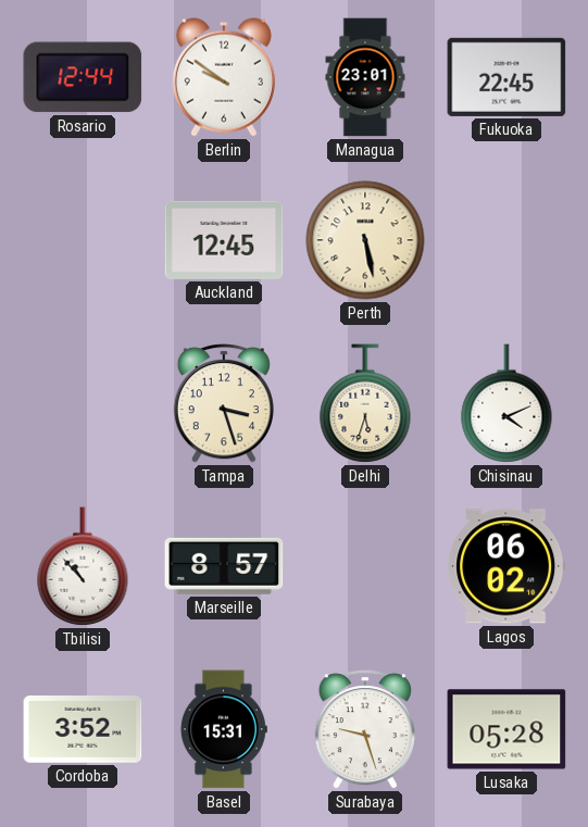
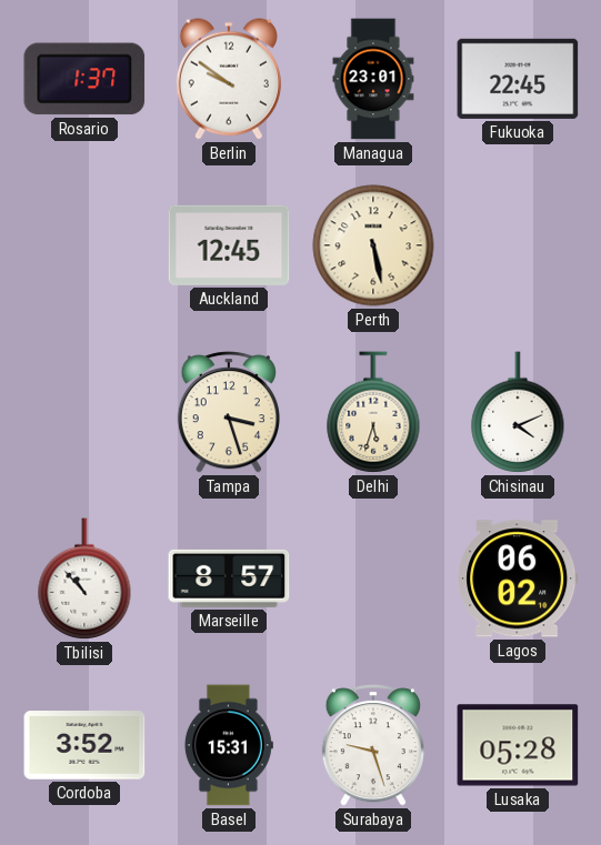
Rosario: 12:44 -> 1:37
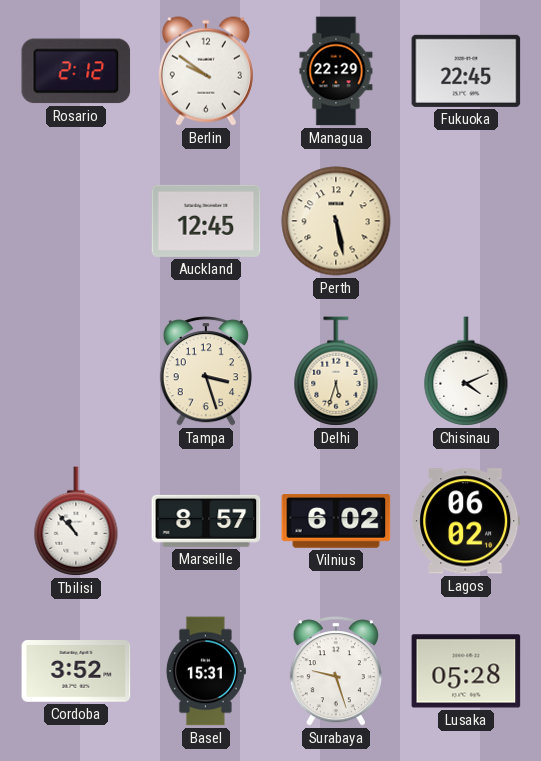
Rosario: 1:37 -> 2:12
Managua: 23:01 -> 22:29
Vilnius: none -> 6:02
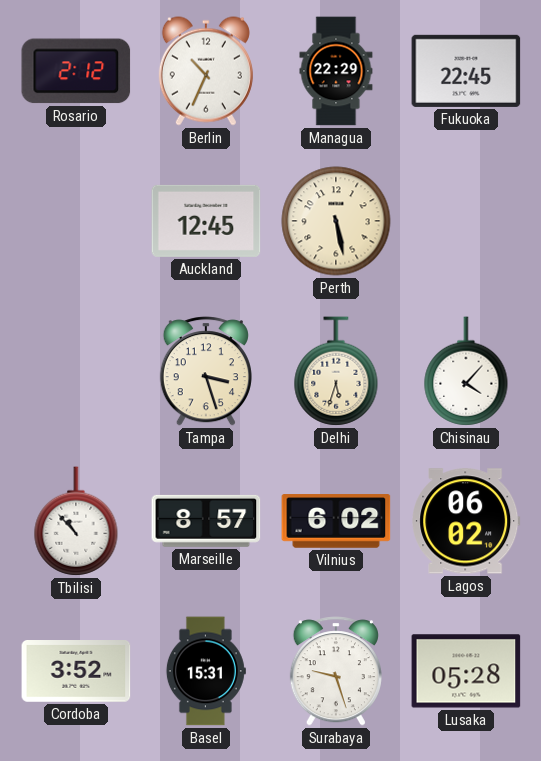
Berlin: 9:51 -> 10:34
Chisinau: 4:11 -> 4:07
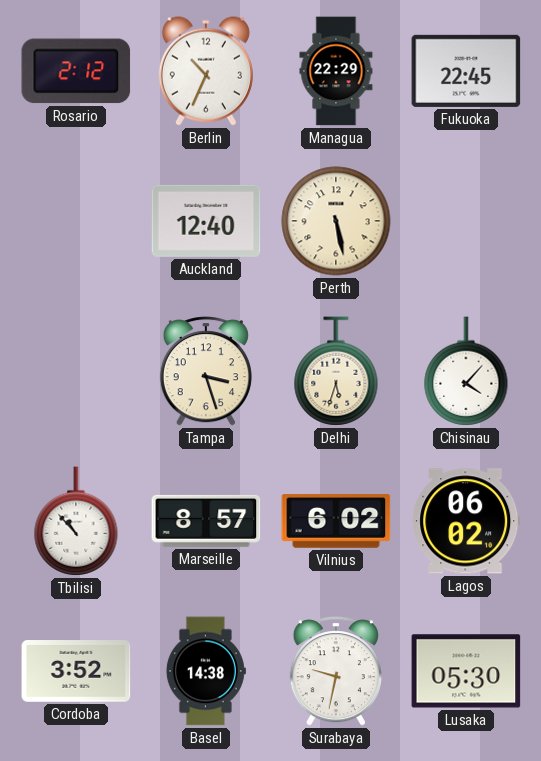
Auckland: 12:45 -> 12:40
Basel: 15:31 -> 14:38
Surabaya: 9:27 -> 9:32
Lusaka: 05:28 -> 05:30
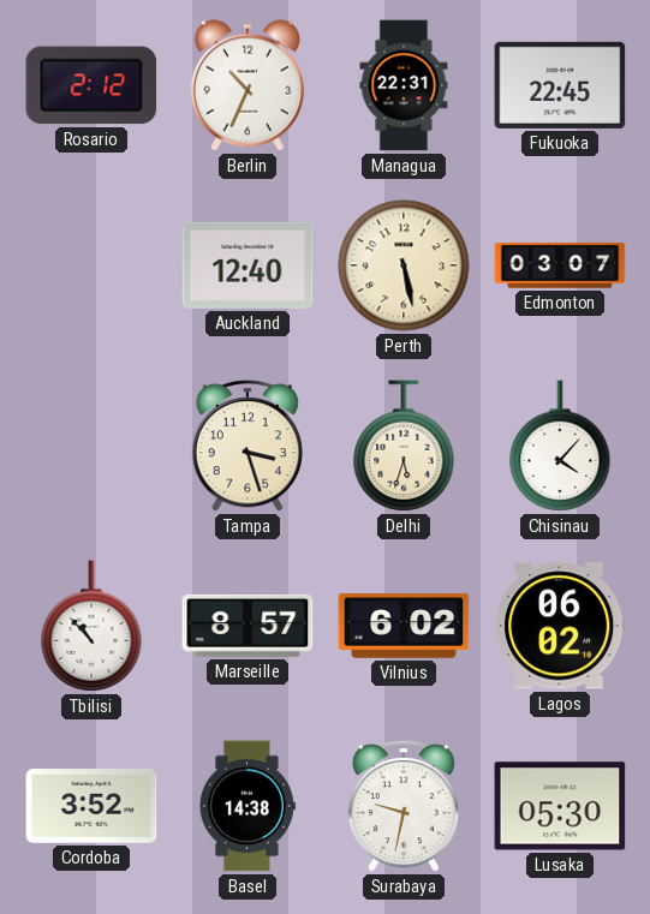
Managua: 22:29 -> 22:31
Edmonton: none -> 03:07
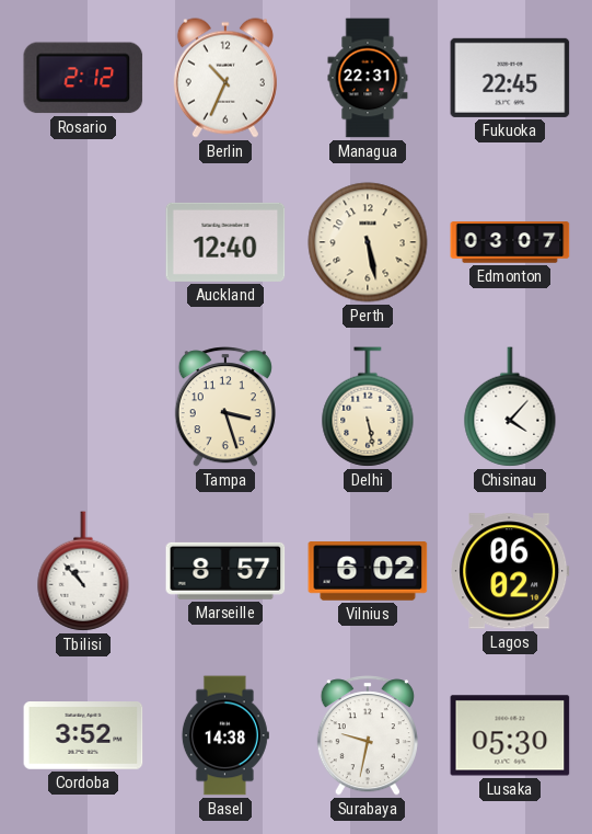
Delhi: 5:33 -> 5:28
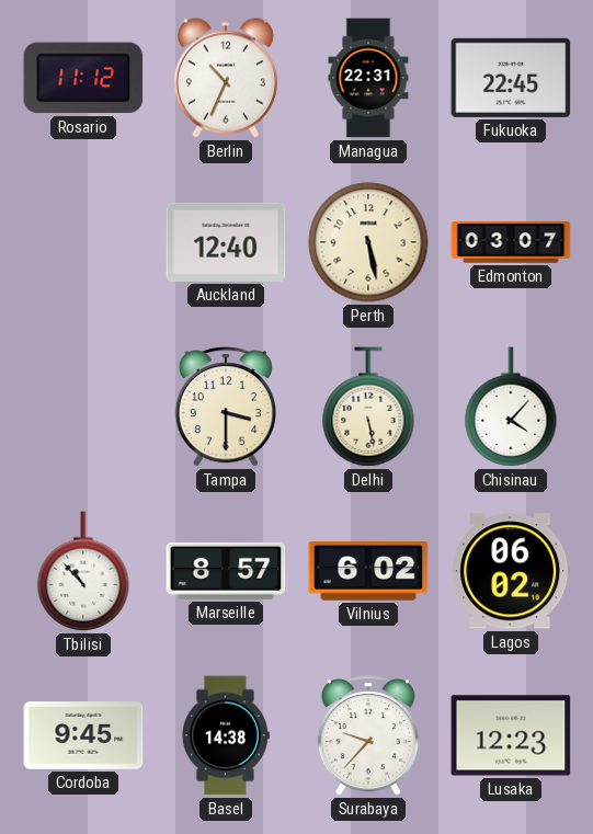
Rosario: 2:12 -> 11:12
Tampa: 3:27 -> 3:30
Cordoba: 3:52 -> 9:45
Surabaya: 9:32 -> 9:37
Lusaka: 05:30 -> 12:23
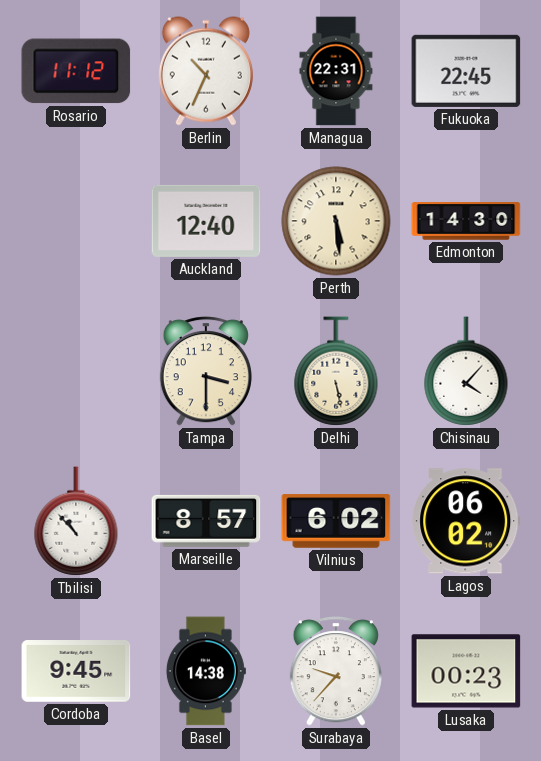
Perth: 5:28 -> 5:29
Edmonton: 03:07 -> 14:30
Lusaka: 12:23 -> 00:23
